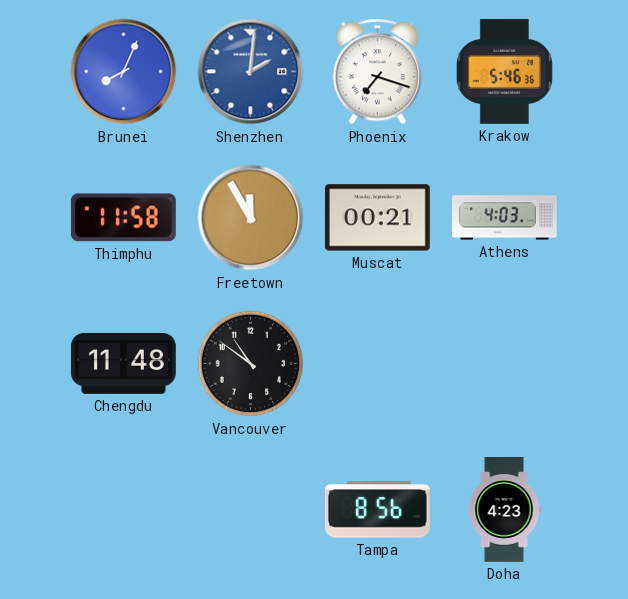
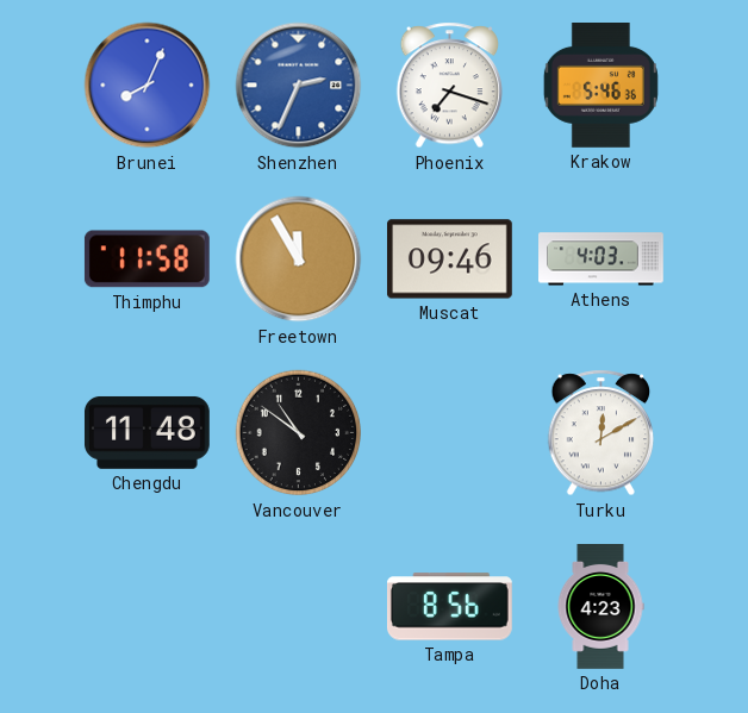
Shenzhen: 2:01 -> 2:34
Muscat: 00:21 -> 09:46
Turku: none -> 12:10
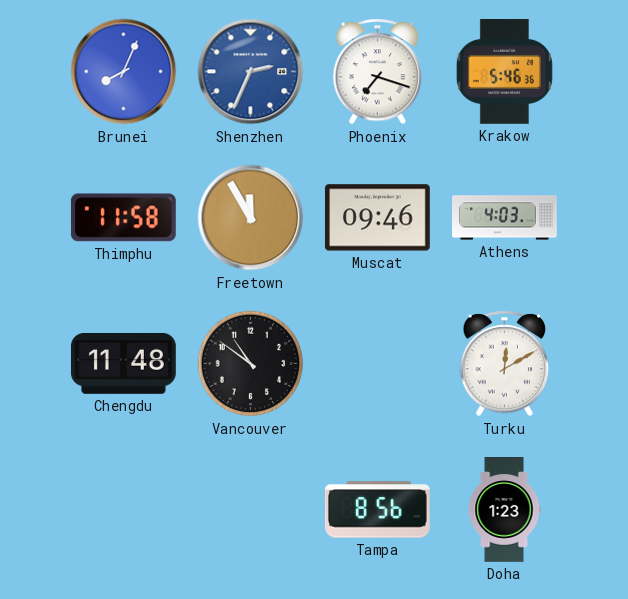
Doha: 4:23 -> 1:23
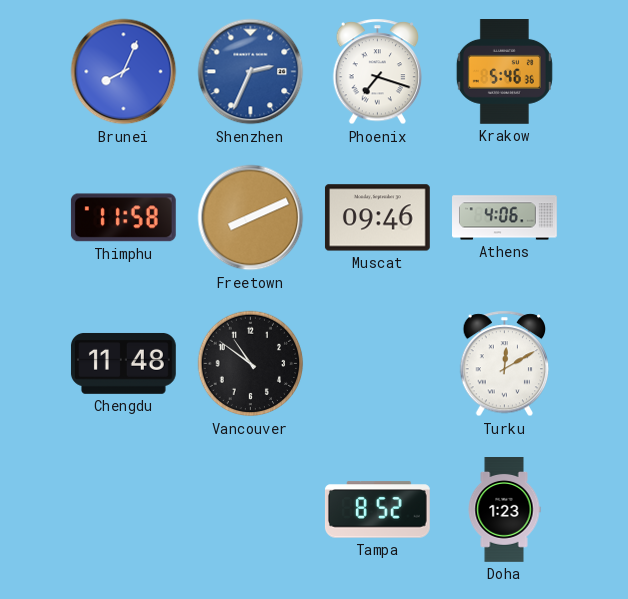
Freetown: 11:55 -> 8:11
Athens: 4:03 -> 4:06
Tampa: 8:56 -> 8:52
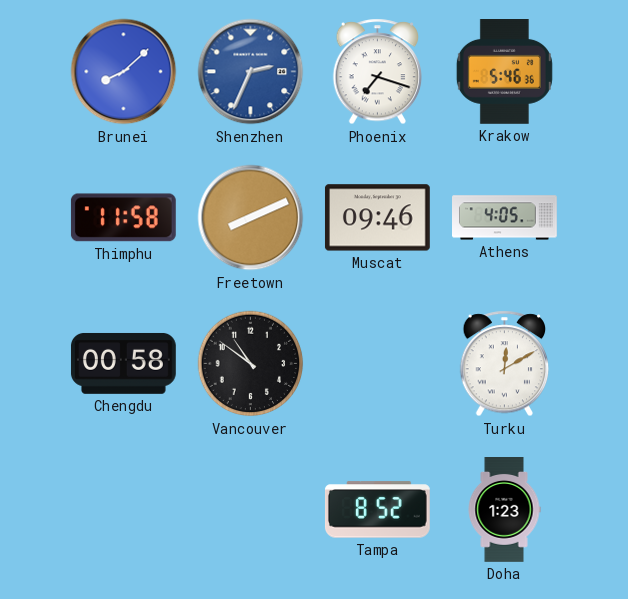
Brunei: 8:04 -> 8:08
Athens: 4:06 -> 4:05
Chengdu: 11:48 -> 00:58
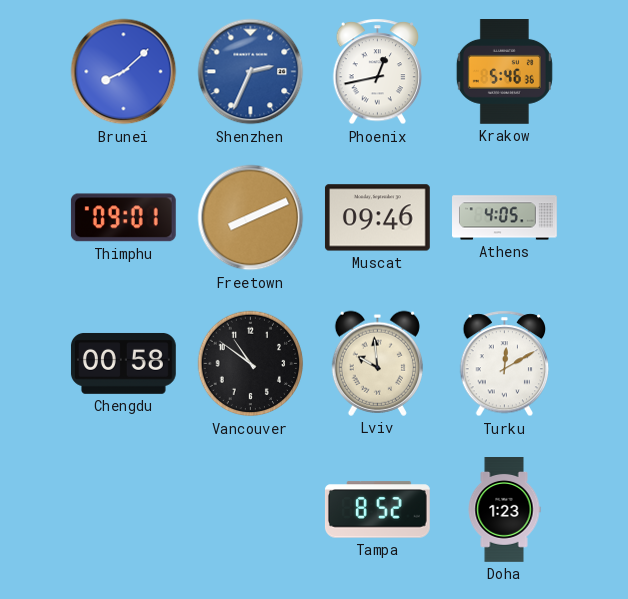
Phoenix: 7:18 -> 12:43
Thimphu: 11:58 -> 09:01
Lviv: none -> 9:59
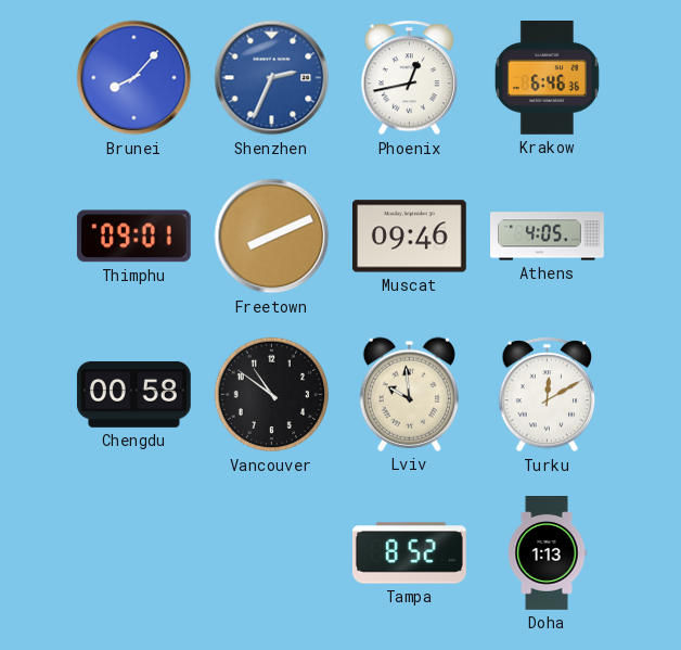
Brunei: 8:08 -> 8:07
Krakow: 5:46 -> 6:46
Doha: 1:23 -> 1:13
